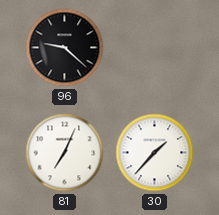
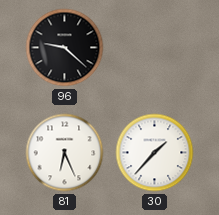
81: 7:04 -> 6:26
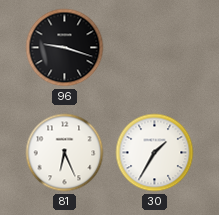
96: 9:22 -> 9:18
30: 1:37 -> 1:35
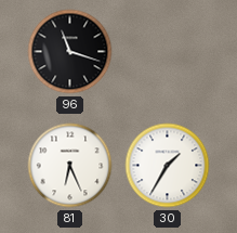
96: 9:18 -> 11:18
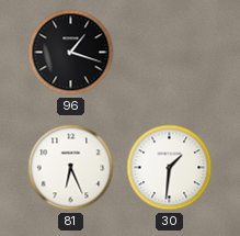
96: 11:18 -> 1:18
30: 1:35 -> 1:31
